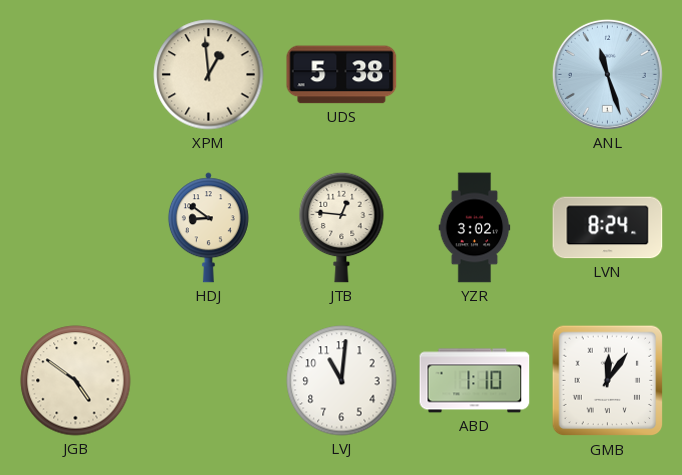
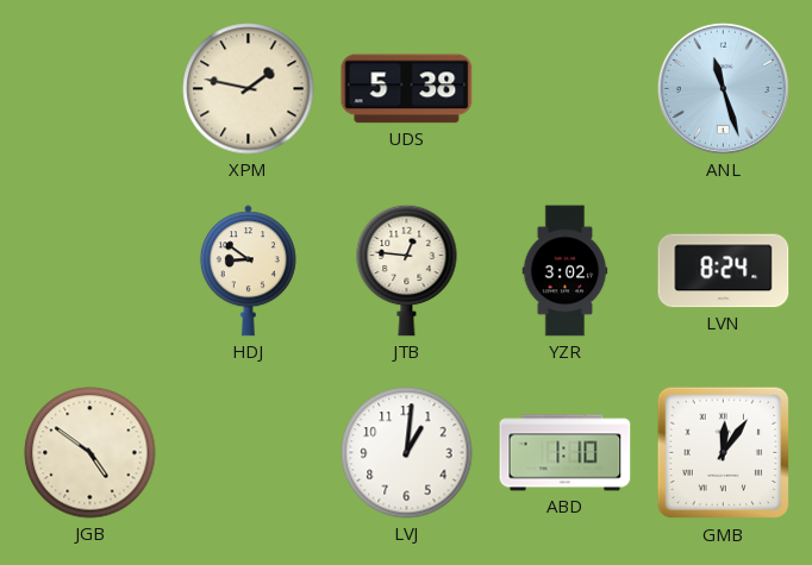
XPM: 12:59 -> 1:47
LVJ: 11:01 -> 1:01
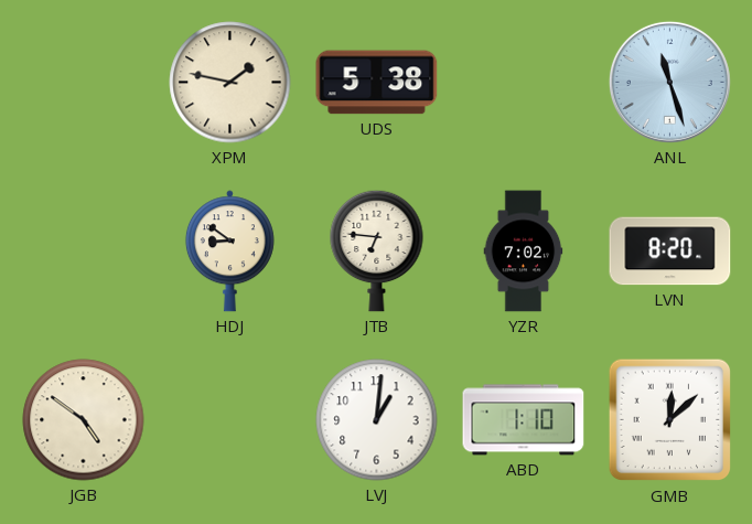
JTB: 12:46 -> 6:46
YZR: 3:02 -> 7:02
LVN: 8:24 -> 8:20
GMB: 12:06 -> 12:08
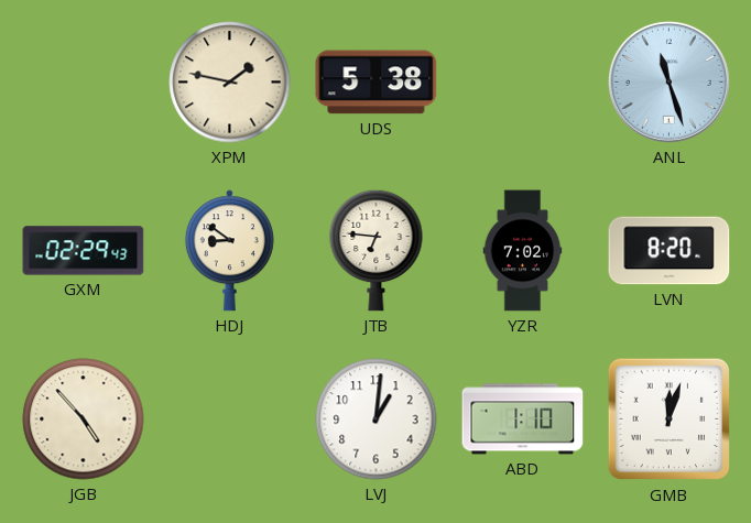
GXM: none -> 02:29
JGB: 4:51 -> 4:53
GMB: 12:08 -> 12:03
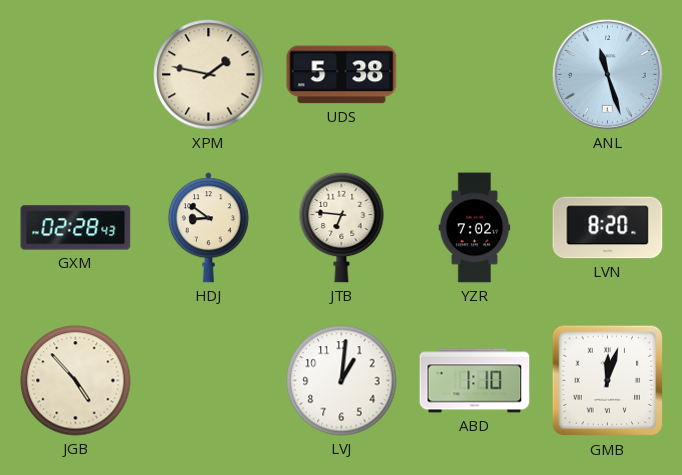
GXM: 02:29 -> 02:28
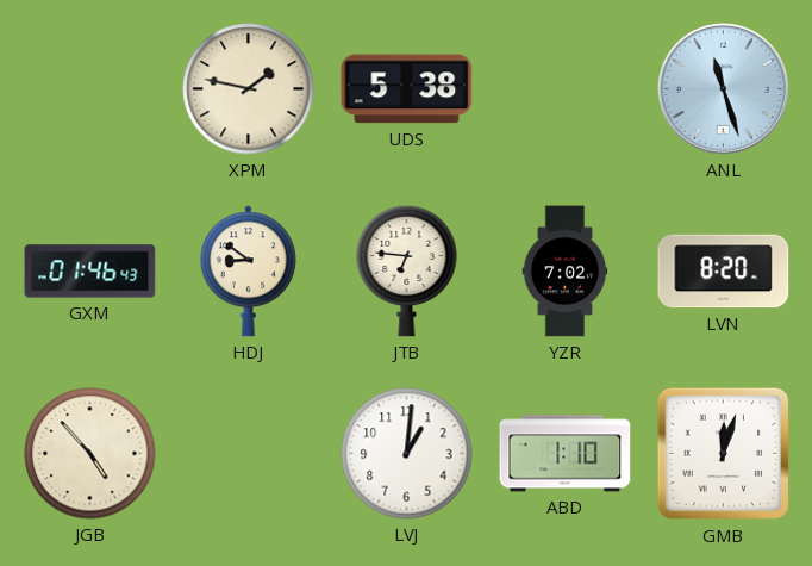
GXM: 02:28 -> 01:46
